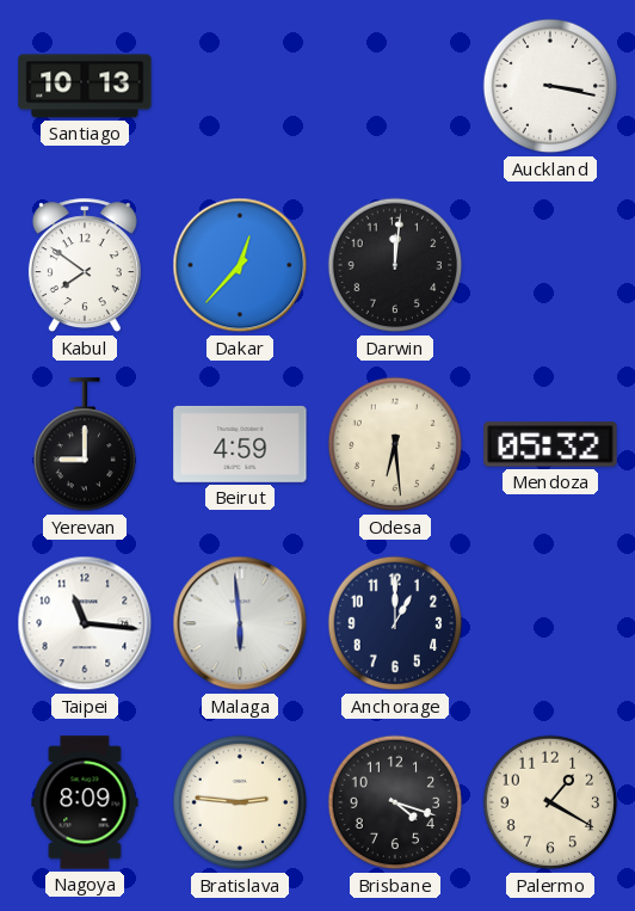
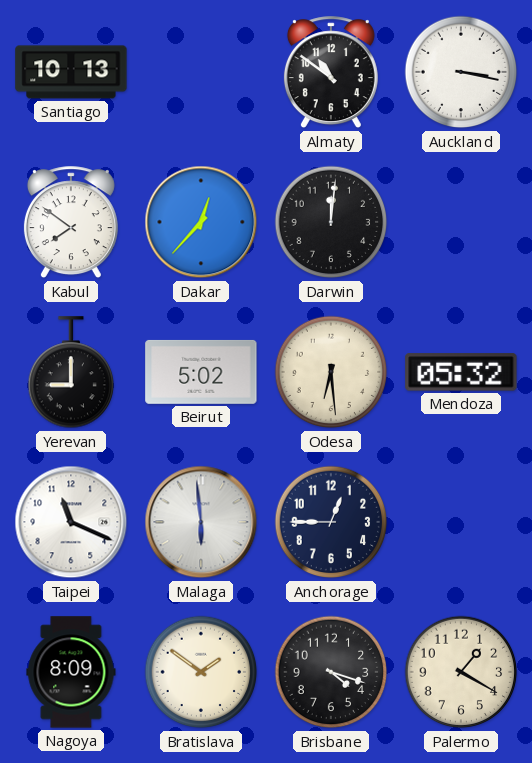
Almaty: none -> 10:51
Beirut: 4:59 -> 5:02
Taipei: 11:16 -> 11:19
Anchorage: 1:00 -> 12:45
Bratislava: 2:46 -> 1:51
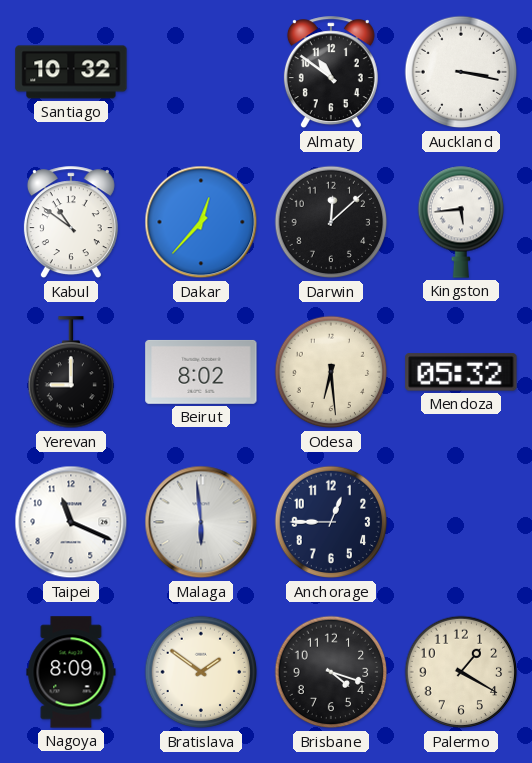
Santiago: 10:13 -> 10:32
Kabul: 7:51 -> 10:51
Darwin: 12:01 -> 12:08
Kingston: none -> 5:44
Beirut: 5:02 -> 8:02
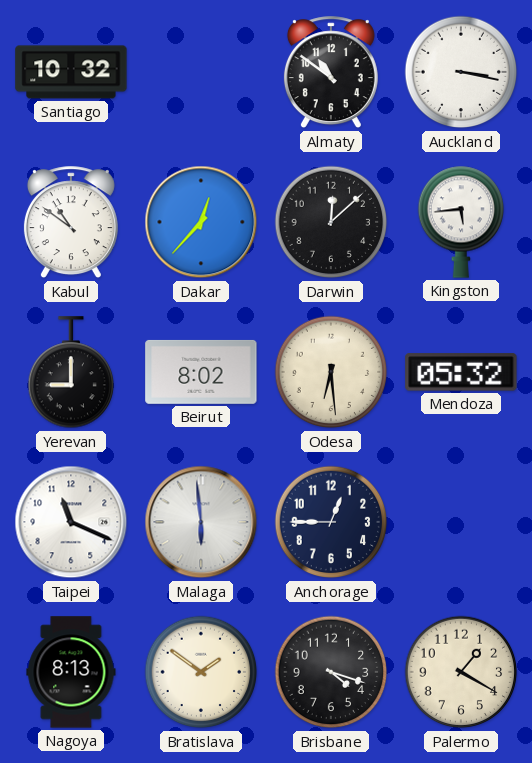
Nagoya: 8:09 -> 8:13
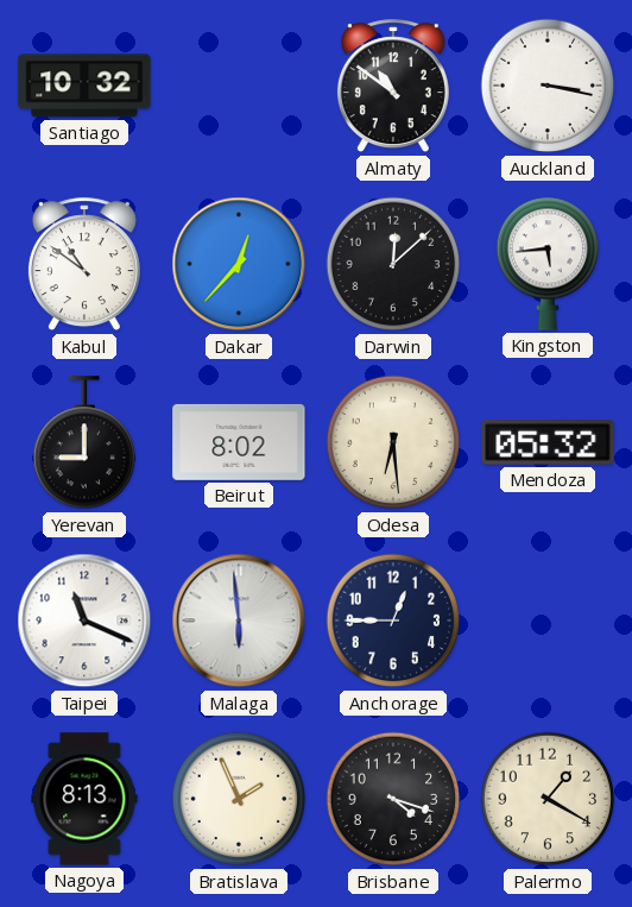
Bratislava: 1:51 -> 1:56
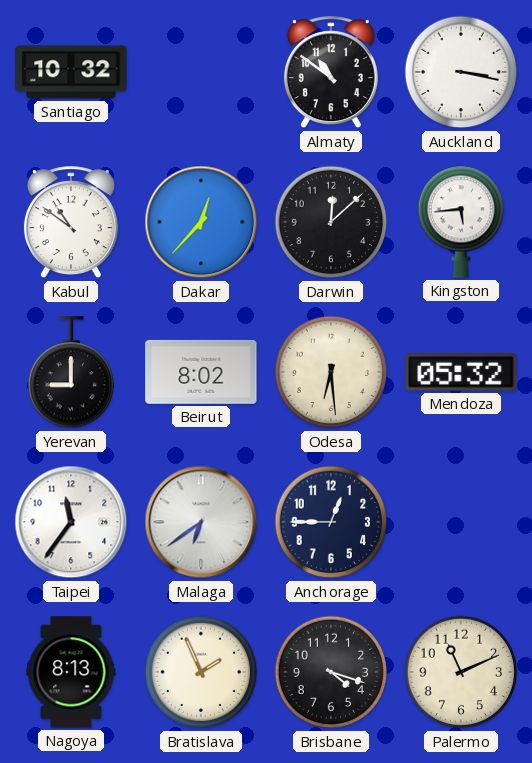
Taipei: 11:19 -> 11:36
Malaga: 5:59 -> 6:39
Palermo: 1:20 -> 11:11
